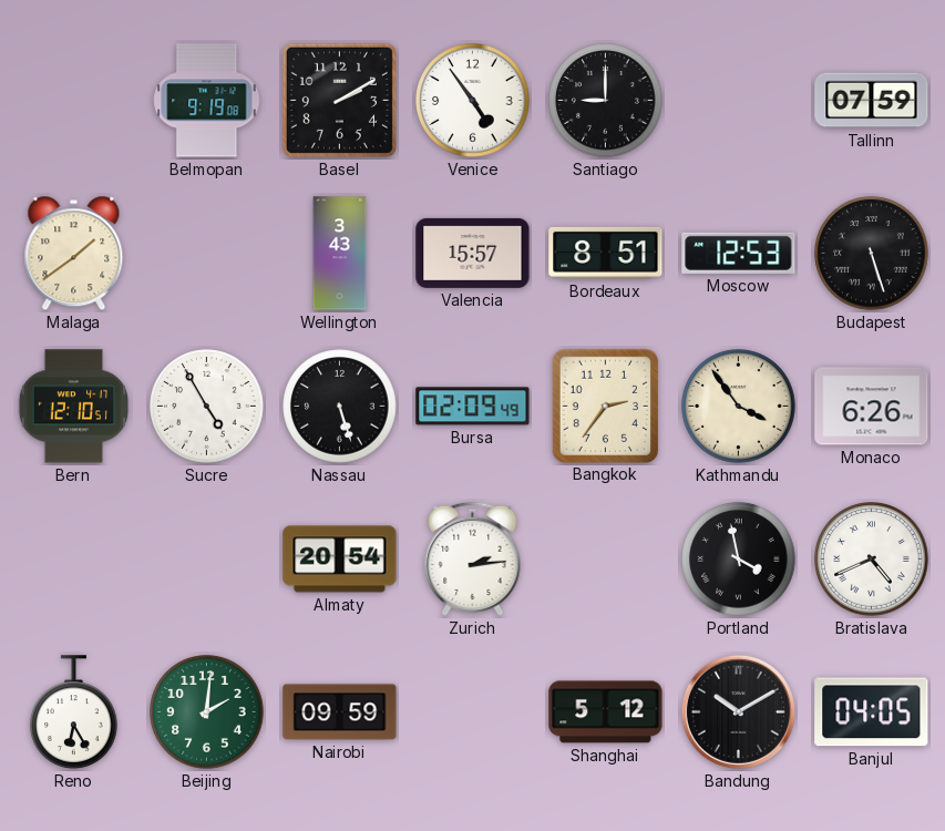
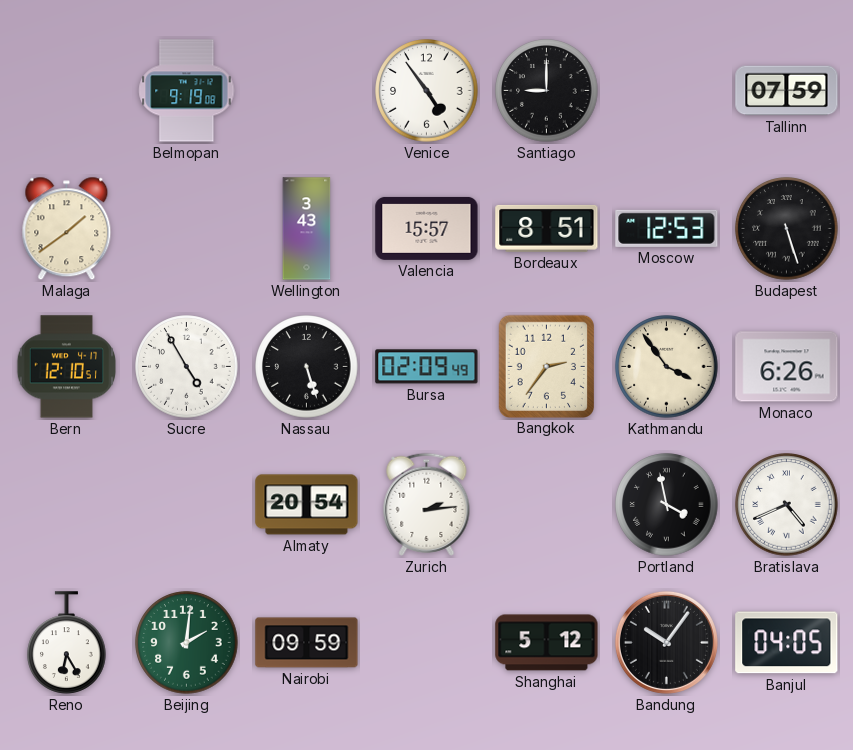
Basel: 2:10 -> none
Bandung: 10:10 -> 10:06
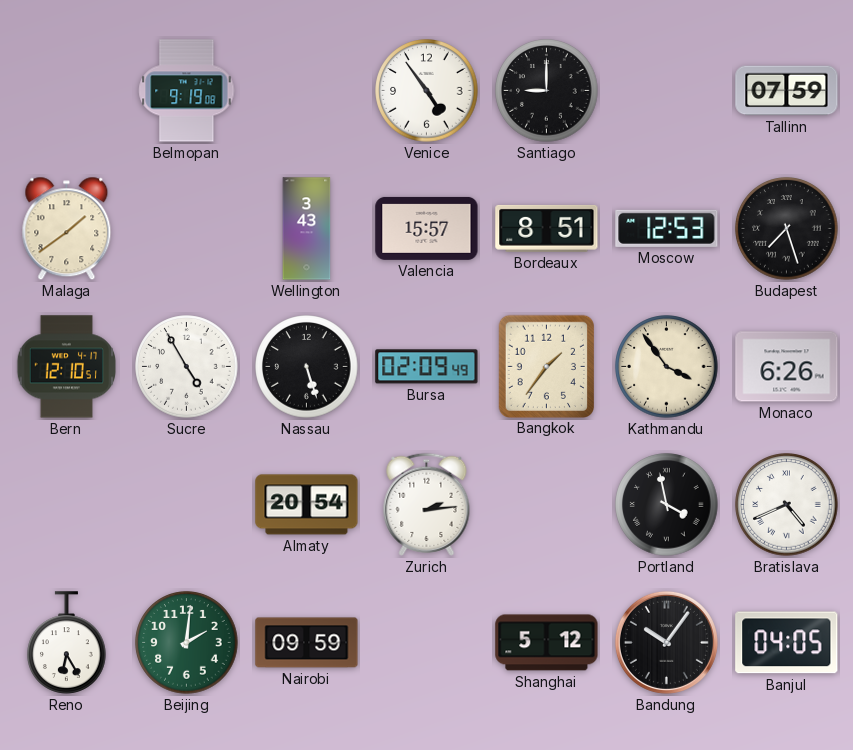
Budapest: 5:27 -> 7:27
Bangkok: 2:36 -> 1:36
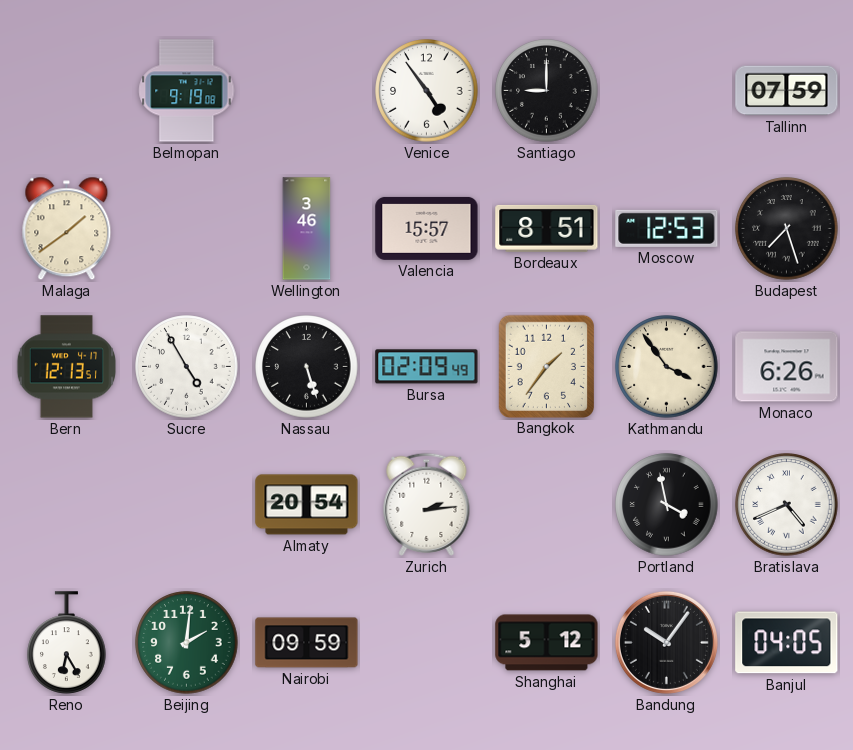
Wellington: 3:43 -> 3:46
Bern: 12:10 -> 12:13
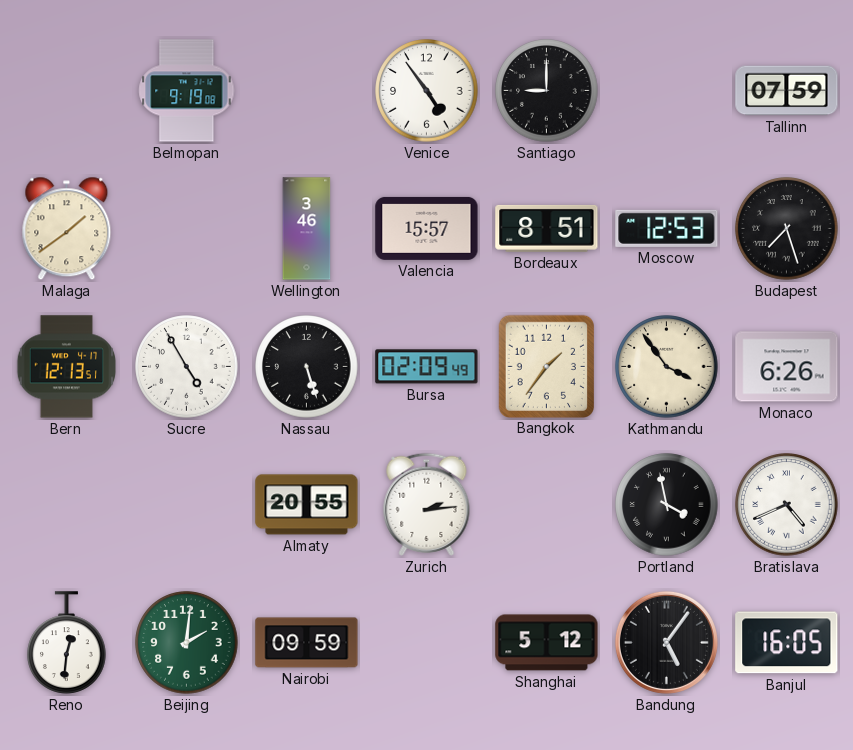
Almaty: 20:54 -> 20:55
Reno: 6:25 -> 12:31
Bandung: 10:06 -> 5:06
Banjul: 04:05 -> 16:05
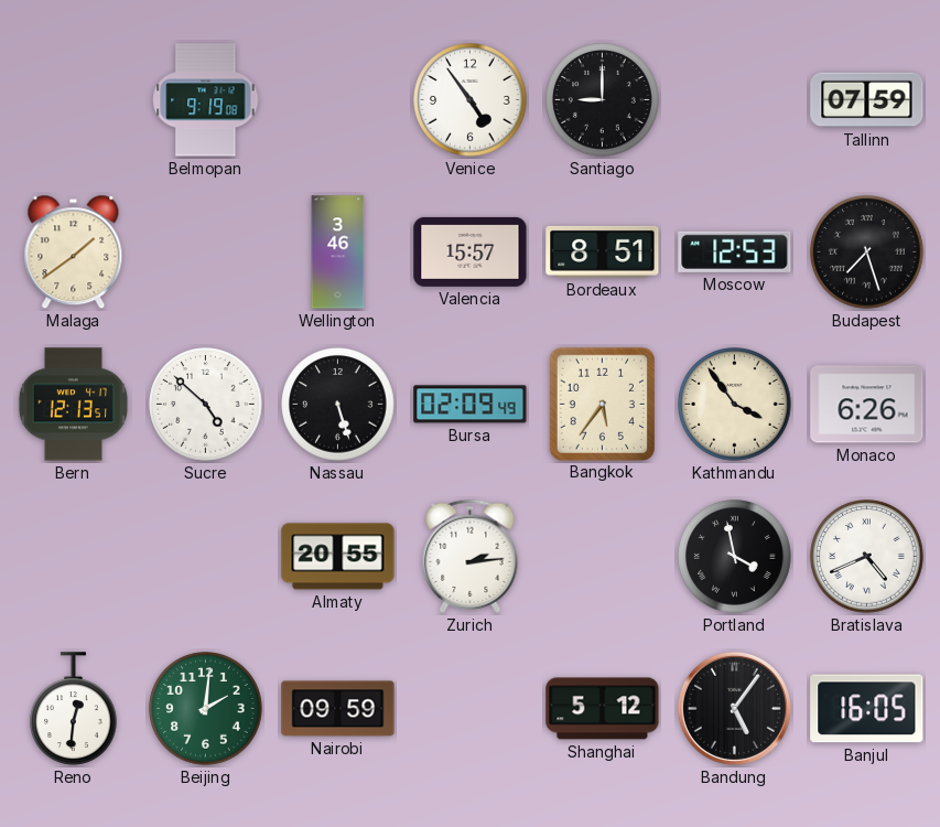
Sucre: 4:55 -> 4:52
Bangkok: 1:36 -> 5:36
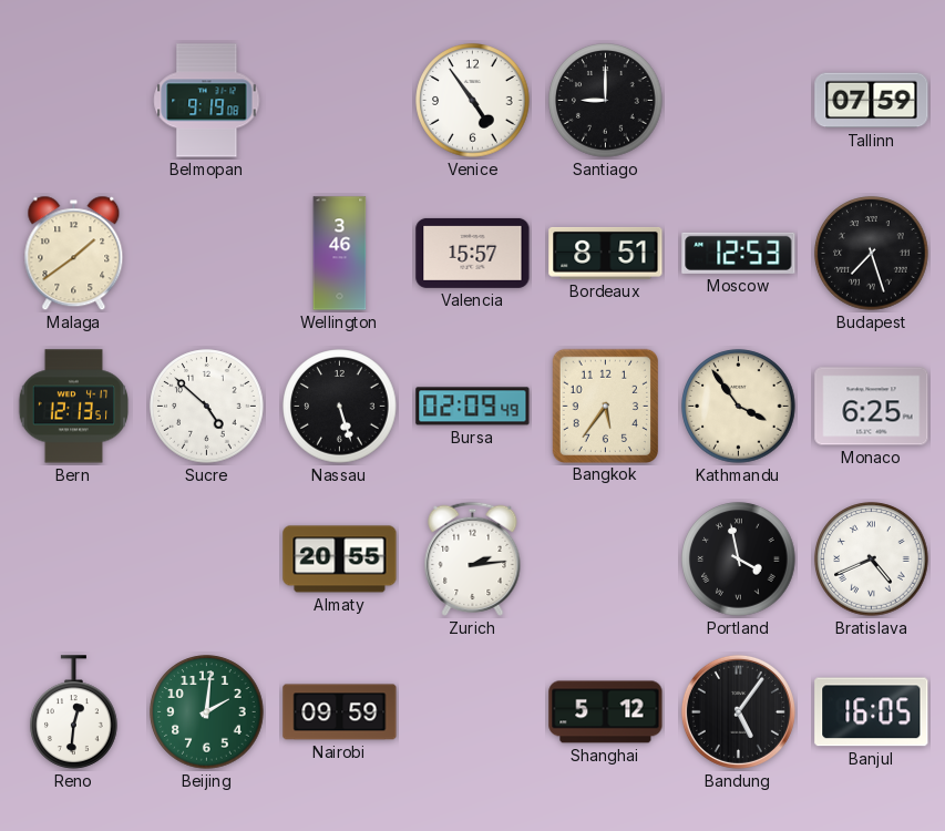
Monaco: 6:26 -> 6:25
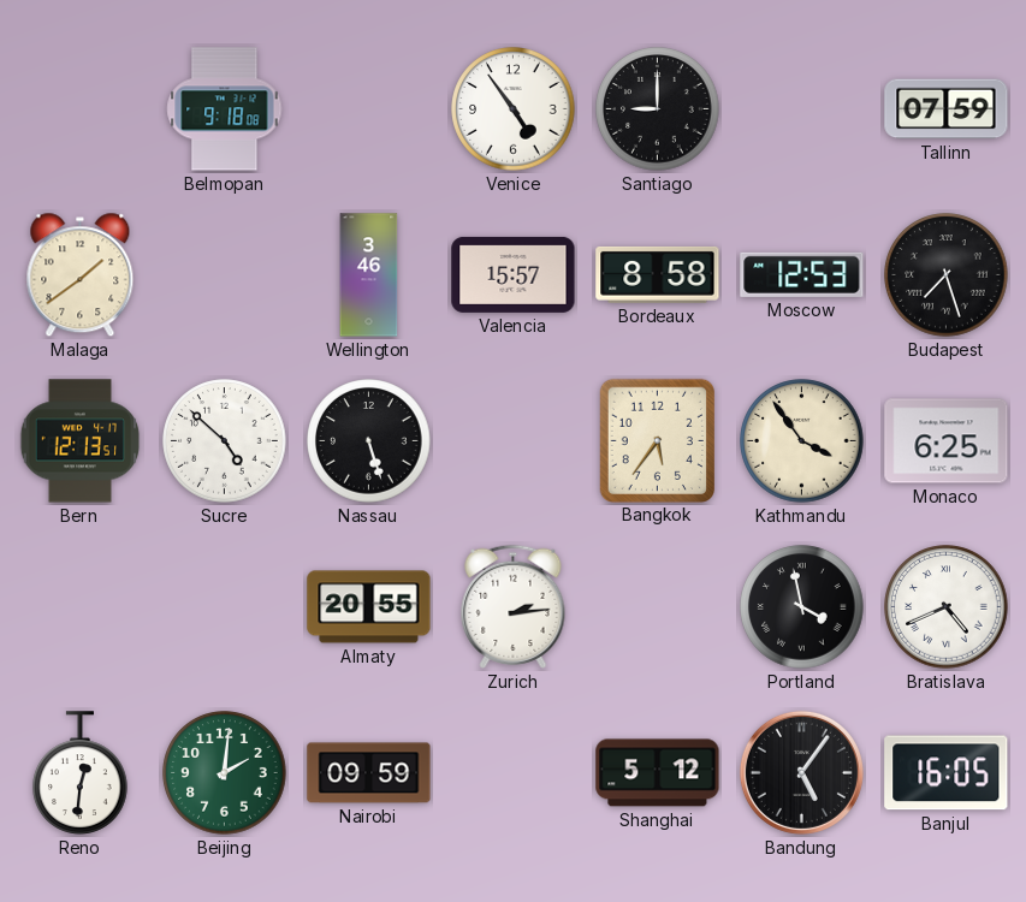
Belmopan: 9:19 -> 9:18
Bordeaux: 8:51 -> 8:58
Bursa: 02:09 -> none
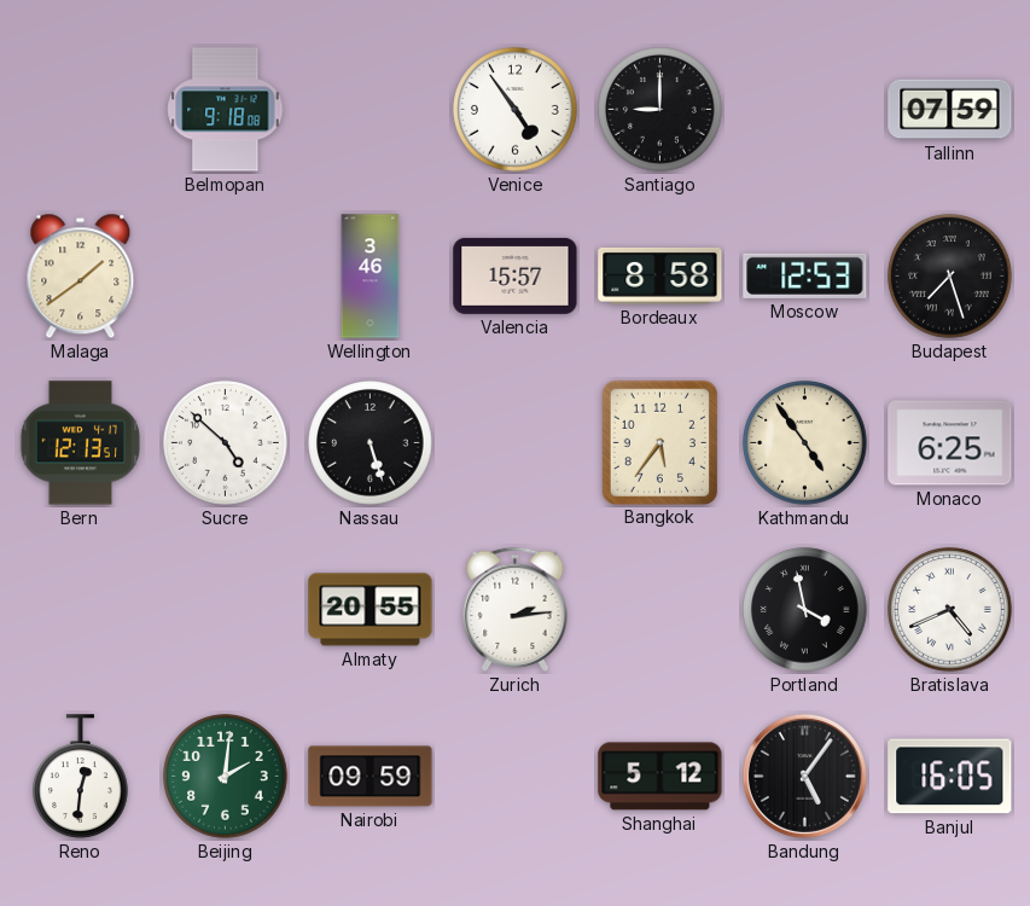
Kathmandu: 3:54 -> 4:54
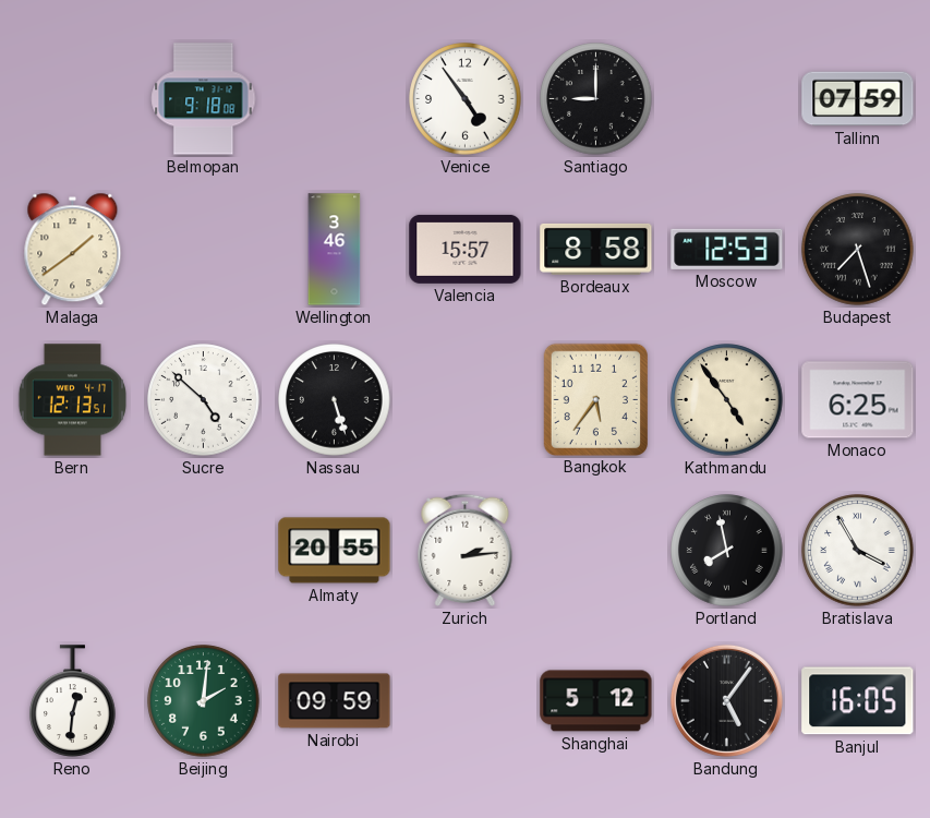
Portland: 3:58 -> 7:58
Bratislava: 4:41 -> 3:55
